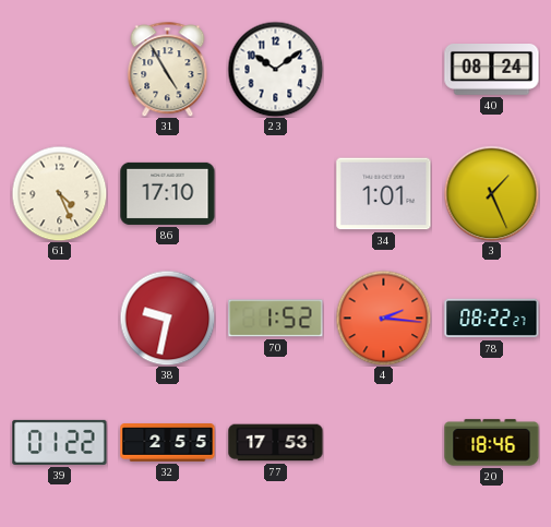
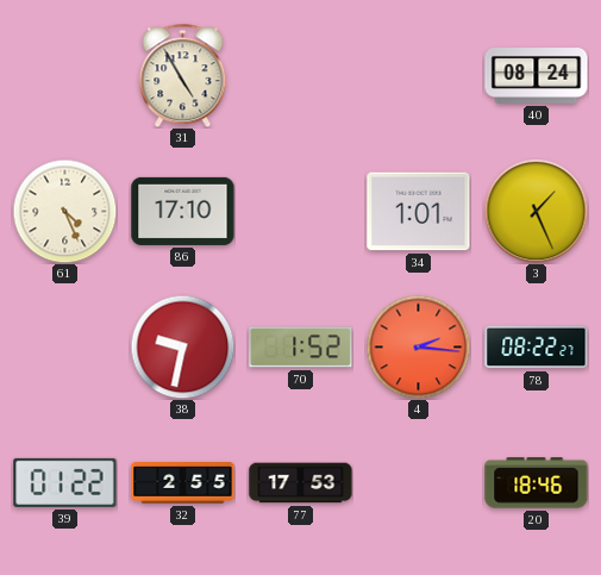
23: 10:09 -> none
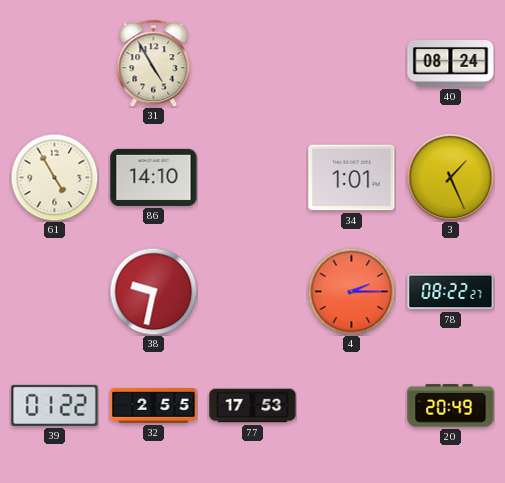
61: 4:26 -> 4:55
86: 17:10 -> 14:10
70: 1:52 -> none
4: 2:16 -> 2:15
20: 18:46 -> 20:49
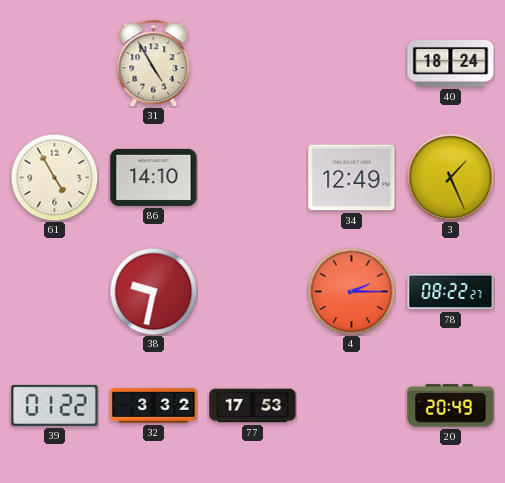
40: 08:24 -> 18:24
34: 1:01 -> 12:49
32: 2:55 -> 3:32
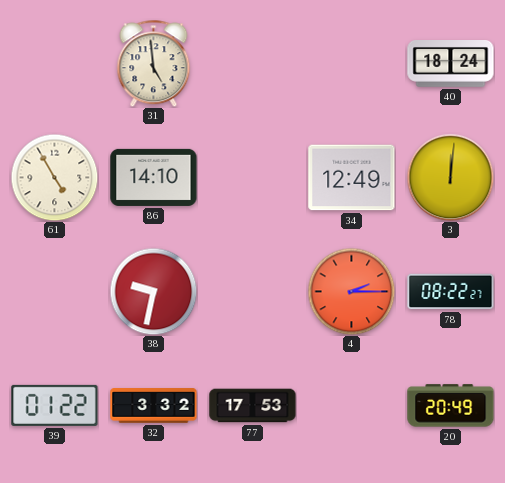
31: 4:55 -> 4:59
3: 1:26 -> 12:01
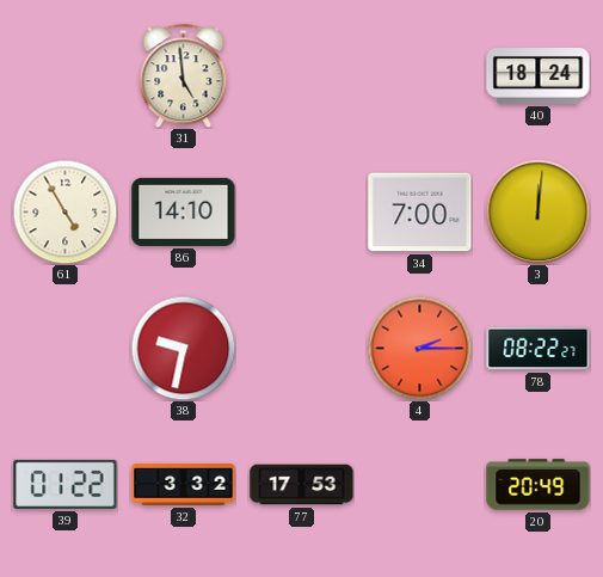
34: 12:49 -> 7:00
